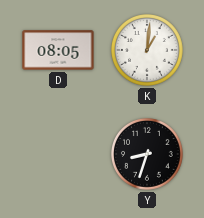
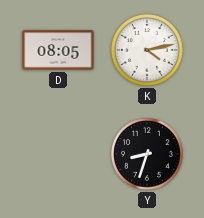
K: 1:01 -> 4:13
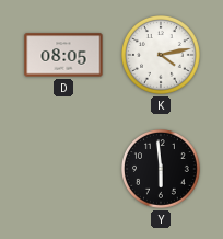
Y: 8:33 -> 5:59
